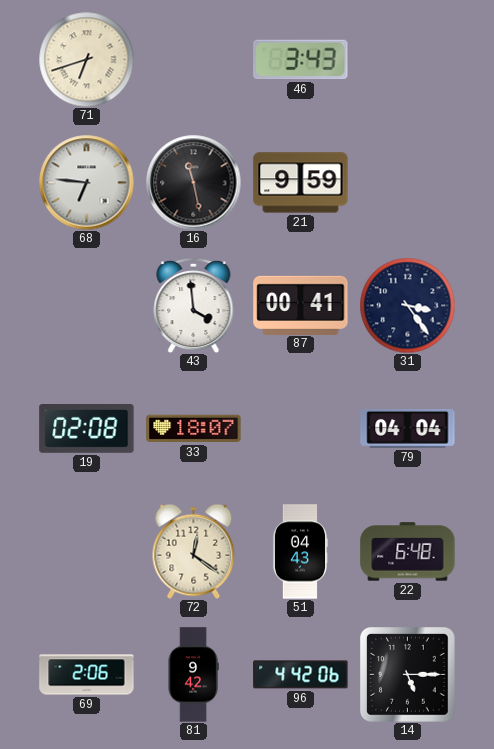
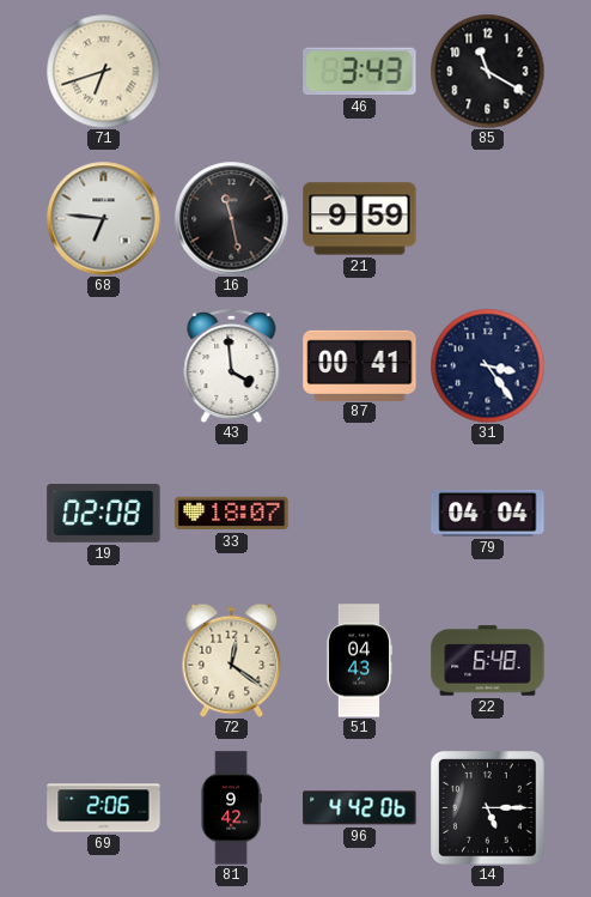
85: none -> 11:20
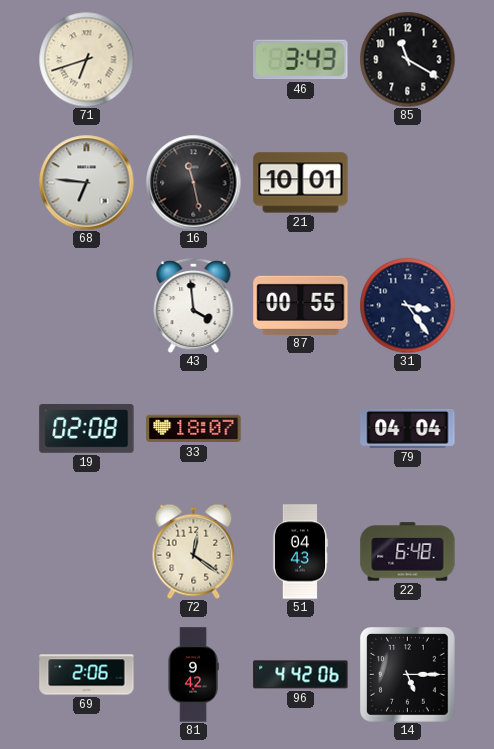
21: 9:59 -> 10:01
87: 00:41 -> 00:55
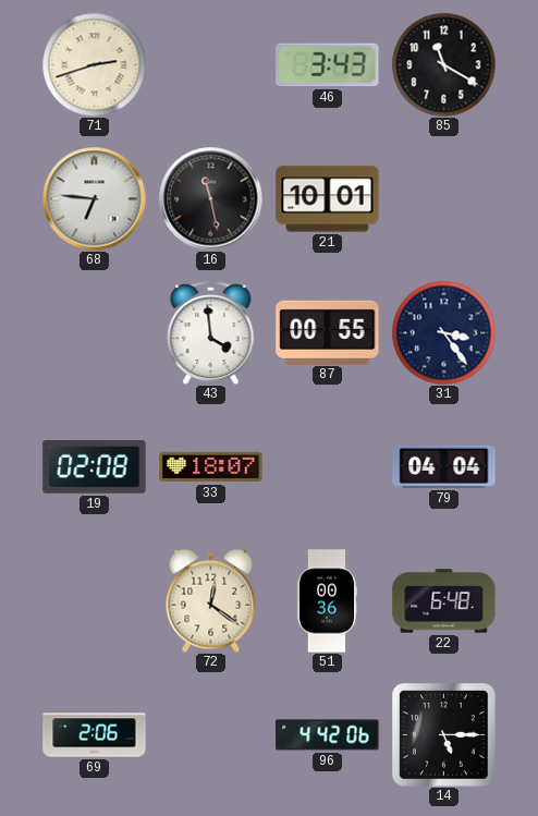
71: 6:42 -> 2:42
51: 04:43 -> 00:36
81: 9:42 -> none
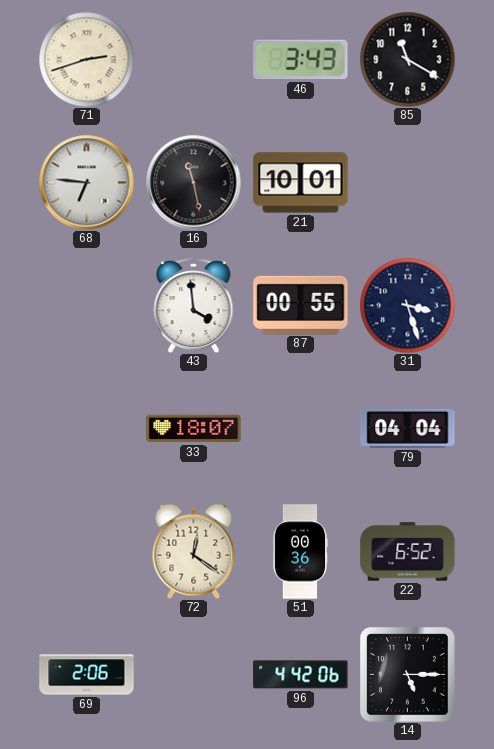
31: 3:24 -> 3:27
19: 02:08 -> none
22: 6:48 -> 6:52
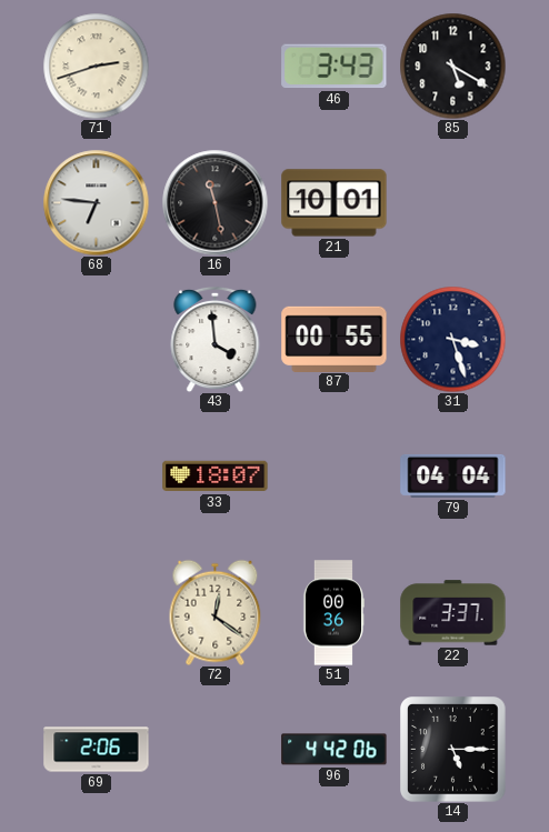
85: 11:20 -> 5:20
22: 6:52 -> 3:37
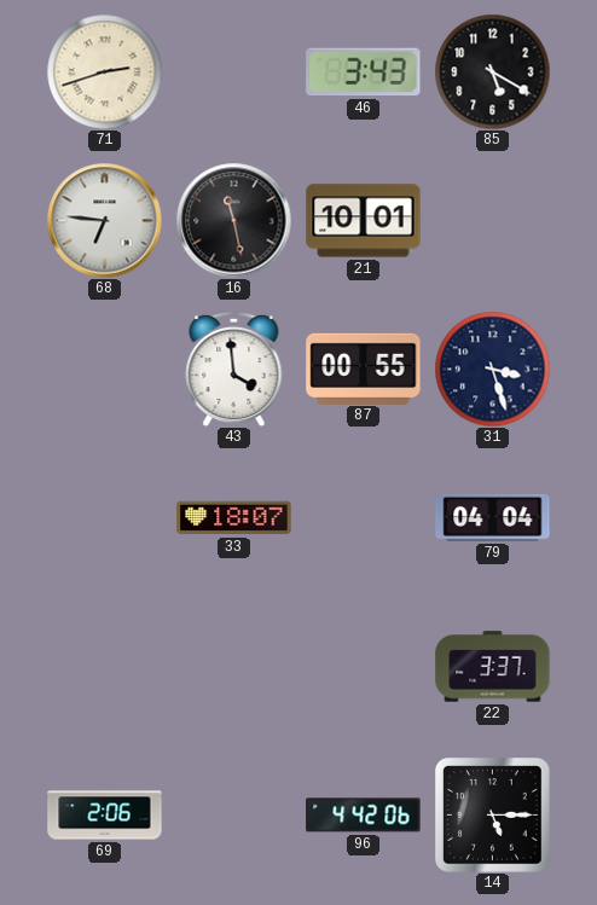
72: 12:21 -> none
51: 00:36 -> none
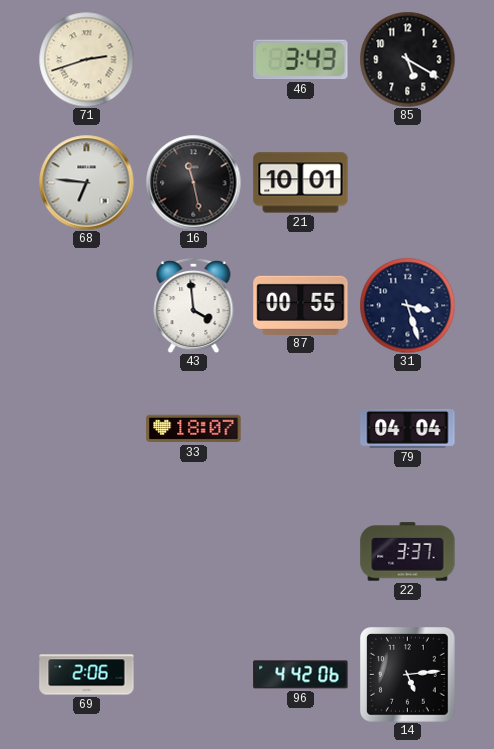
14: 5:15 -> 5:14
